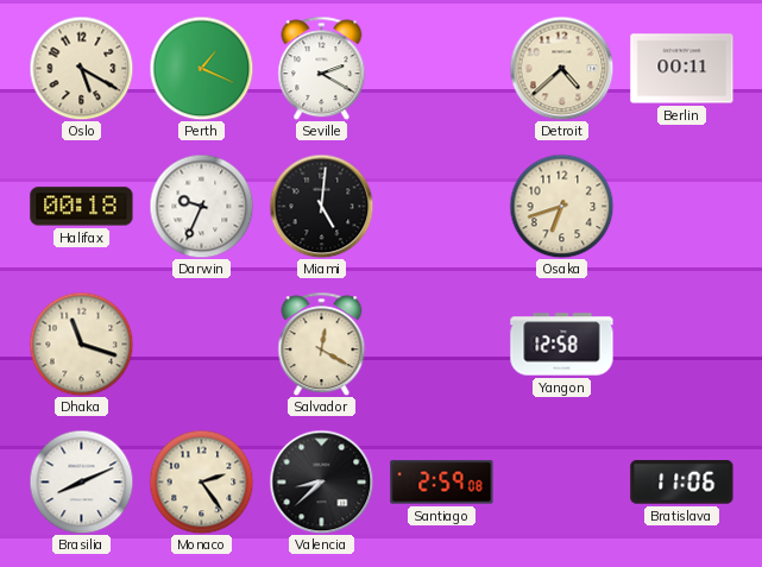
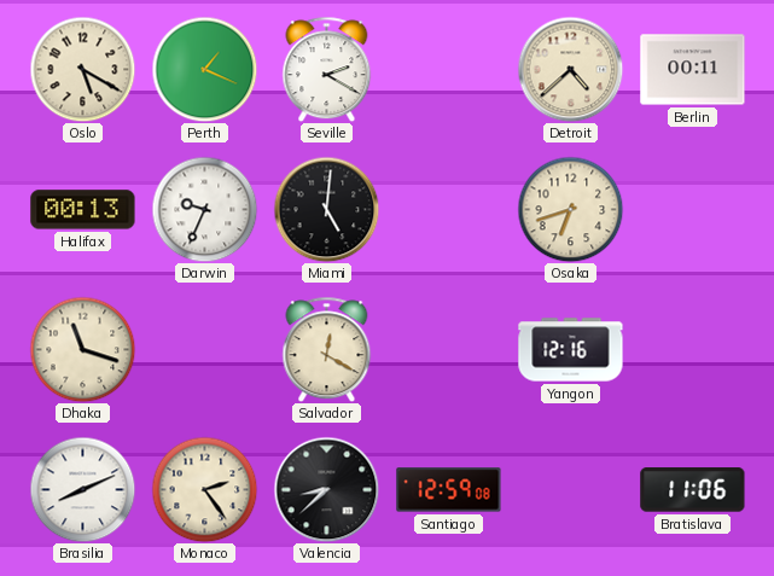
Halifax: 00:18 -> 00:13
Yangon: 12:58 -> 12:16
Santiago: 2:59 -> 12:59
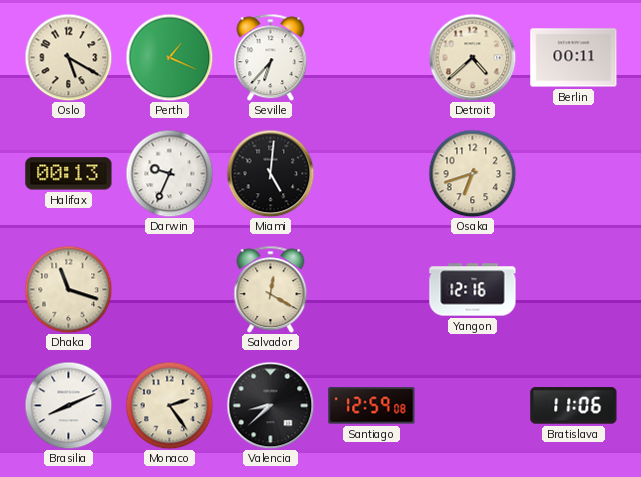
Seville: 2:20 -> 6:37
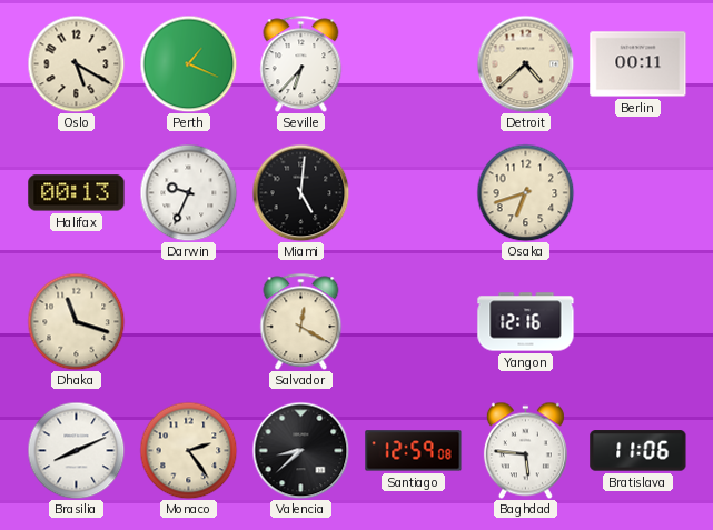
Baghdad: none -> 5:46
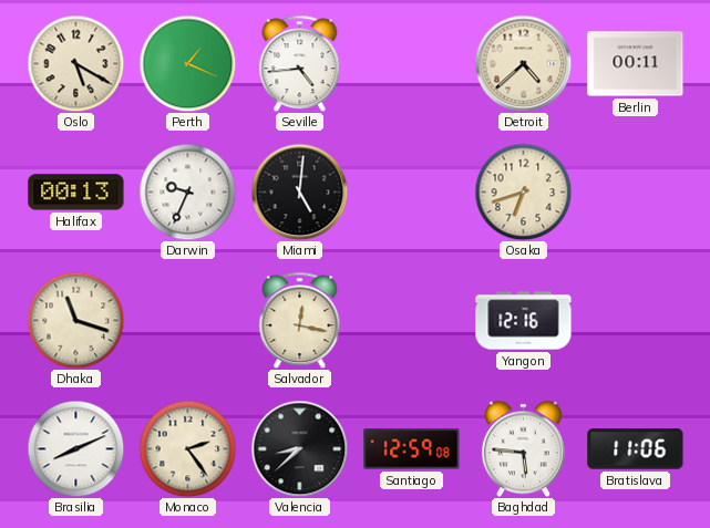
Seville: 6:37 -> 4:44
Salvador: 12:20 -> 12:17
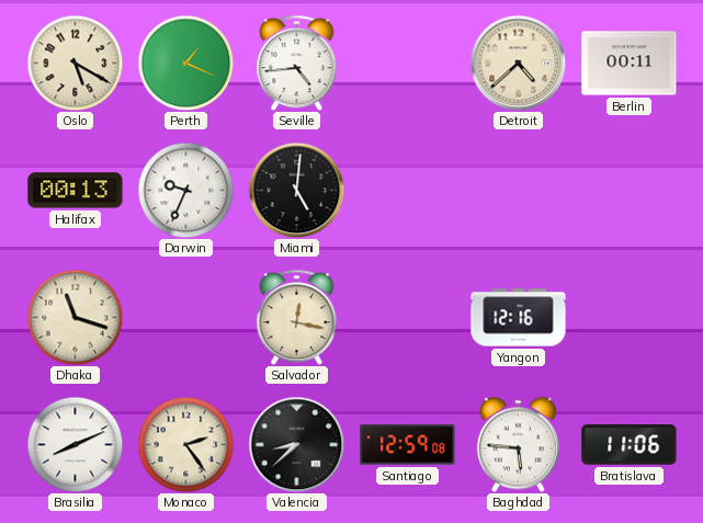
Osaka: 6:42 -> none
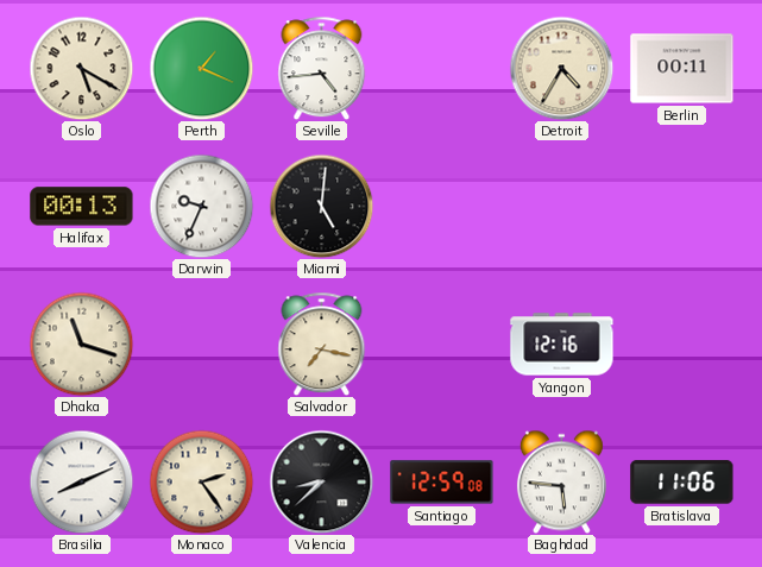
Detroit: 4:38 -> 4:35
Salvador: 12:17 -> 7:17
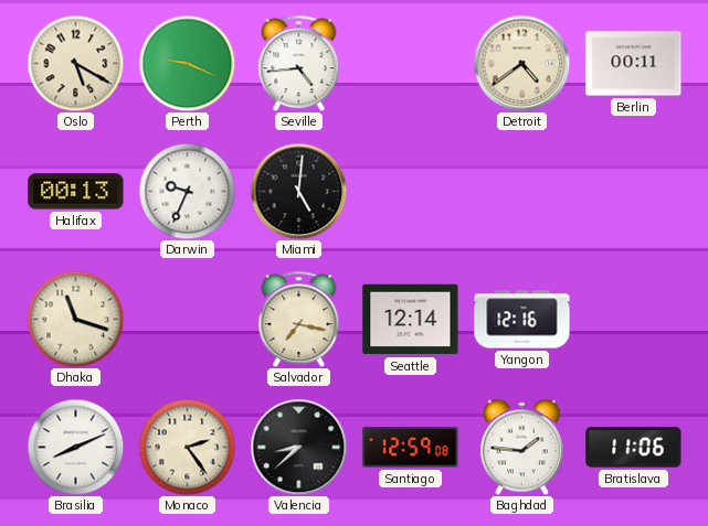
Perth: 1:19 -> 9:19
Detroit: 4:35 -> 4:39
Seattle: none -> 12:14
Baghdad: 5:46 -> 1:46
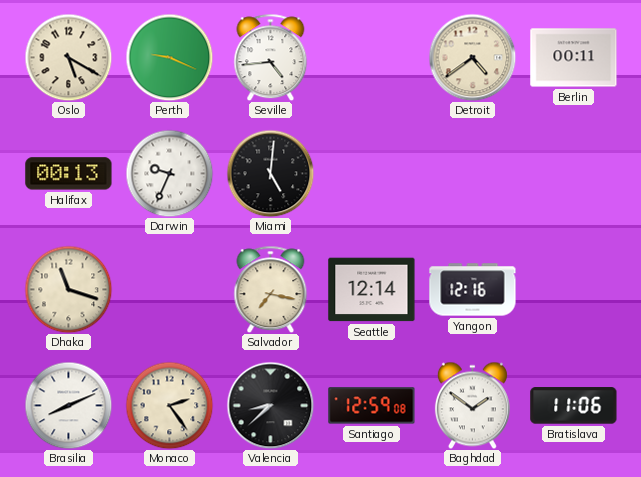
Baghdad: 1:46 -> 1:51
